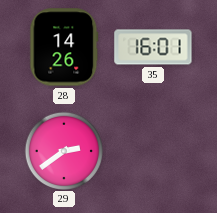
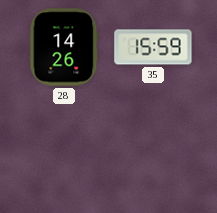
35: 16:01 -> 15:59
29: 2:39 -> none
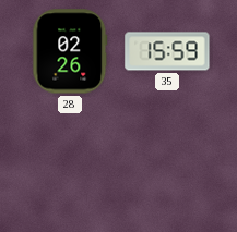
28: 14:26 -> 02:26
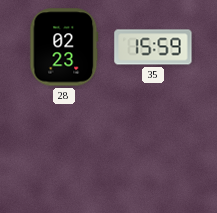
28: 02:26 -> 02:23
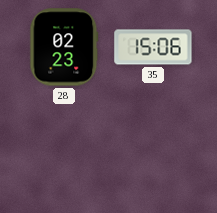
35: 15:59 -> 15:06
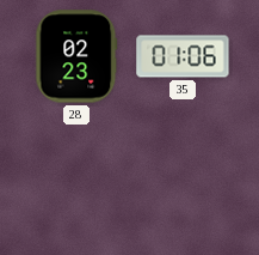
35: 15:06 -> 01:06
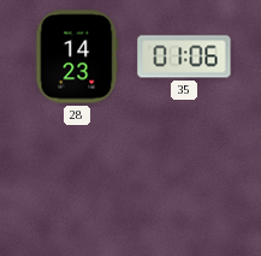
28: 02:23 -> 14:23
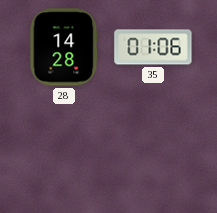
28: 14:23 -> 14:28
